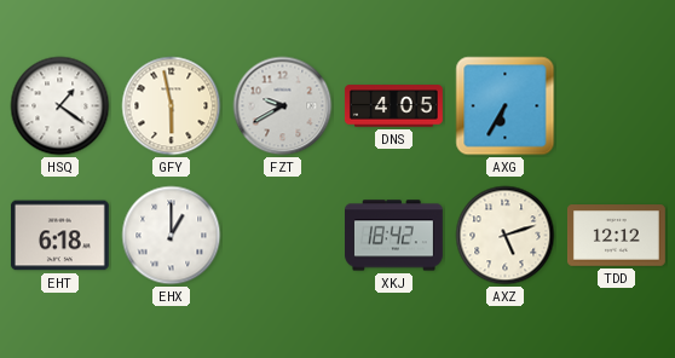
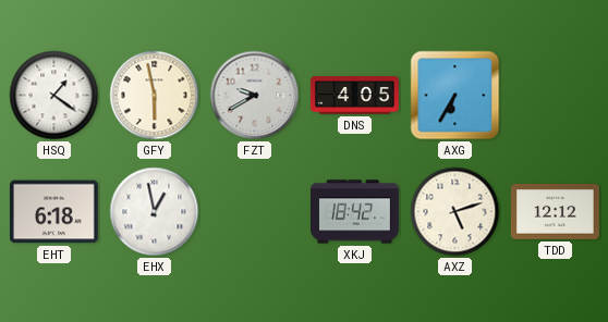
EHX: 1:00 -> 12:58
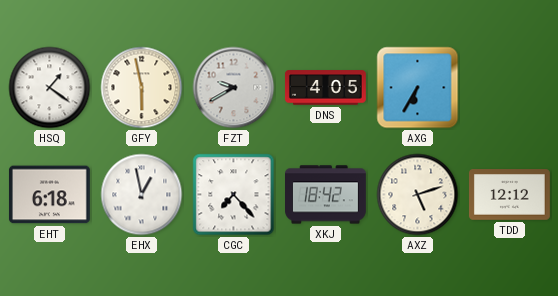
CGC: none -> 7:23
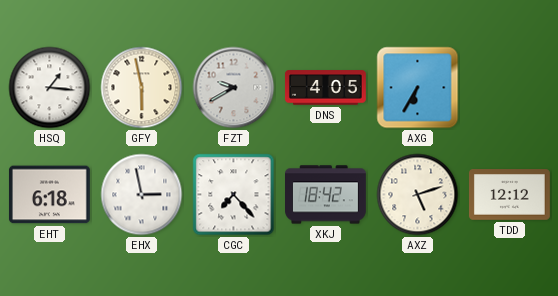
HSQ: 1:21 -> 1:16
EHX: 12:58 -> 2:58
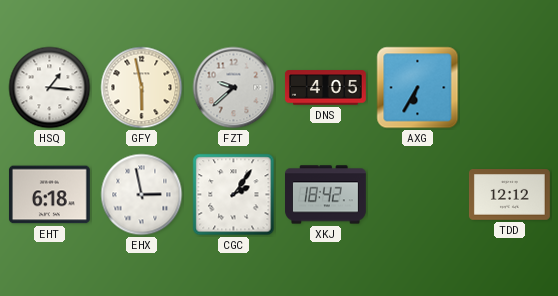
FZT: 9:40 -> 9:38
CGC: 7:23 -> 2:06
AXZ: 5:12 -> none
